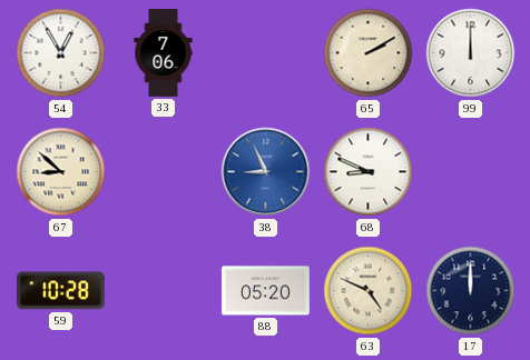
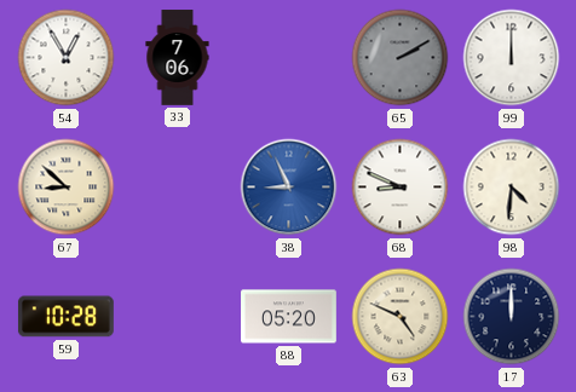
65 dial: cream -> grey
98: none -> 4:31
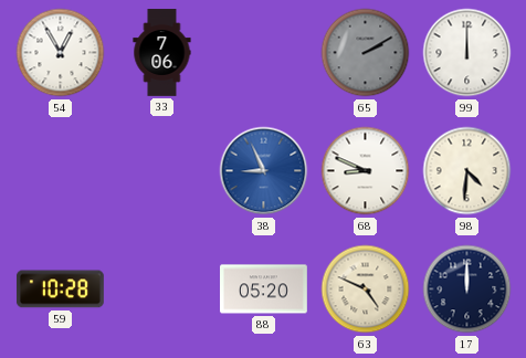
67: 8:52 -> none
